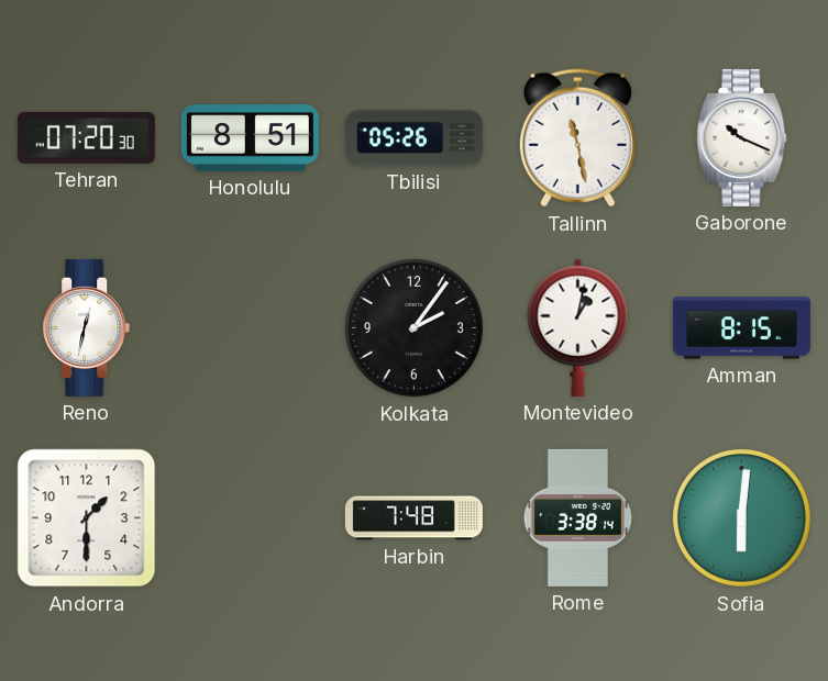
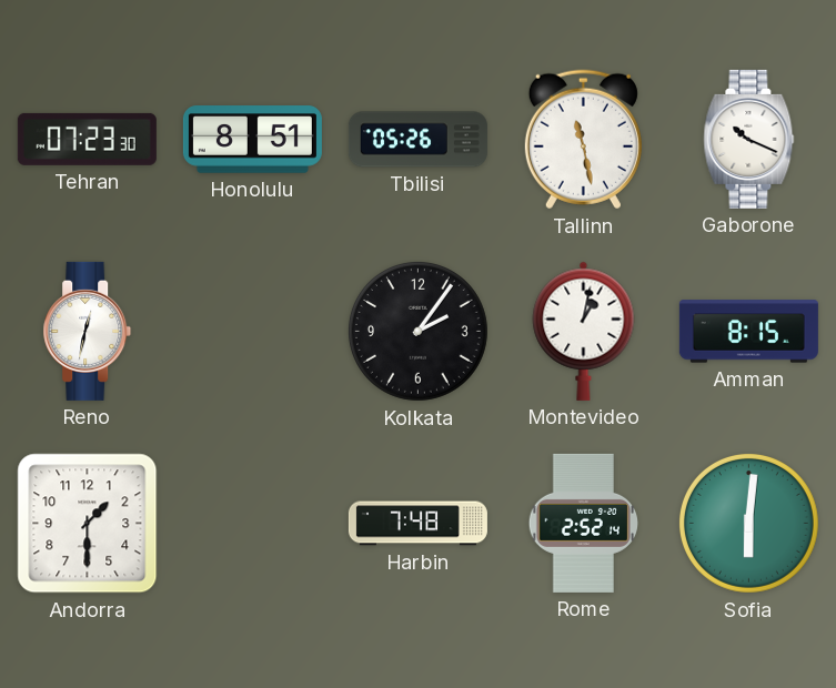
Tehran: 07:20 -> 07:23
Rome: 3:38 -> 2:52
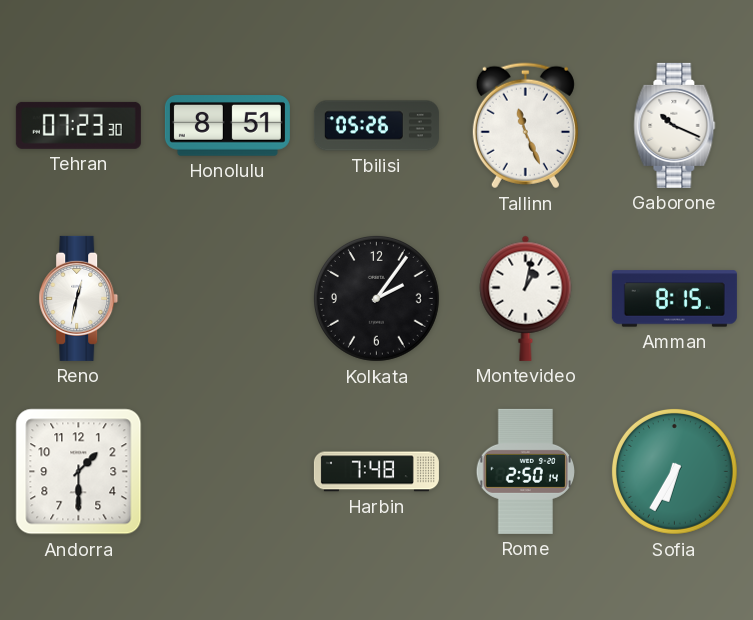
Tallinn: 11:28 -> 11:26
Rome: 2:52 -> 2:50
Sofia: 6:01 -> 6:35
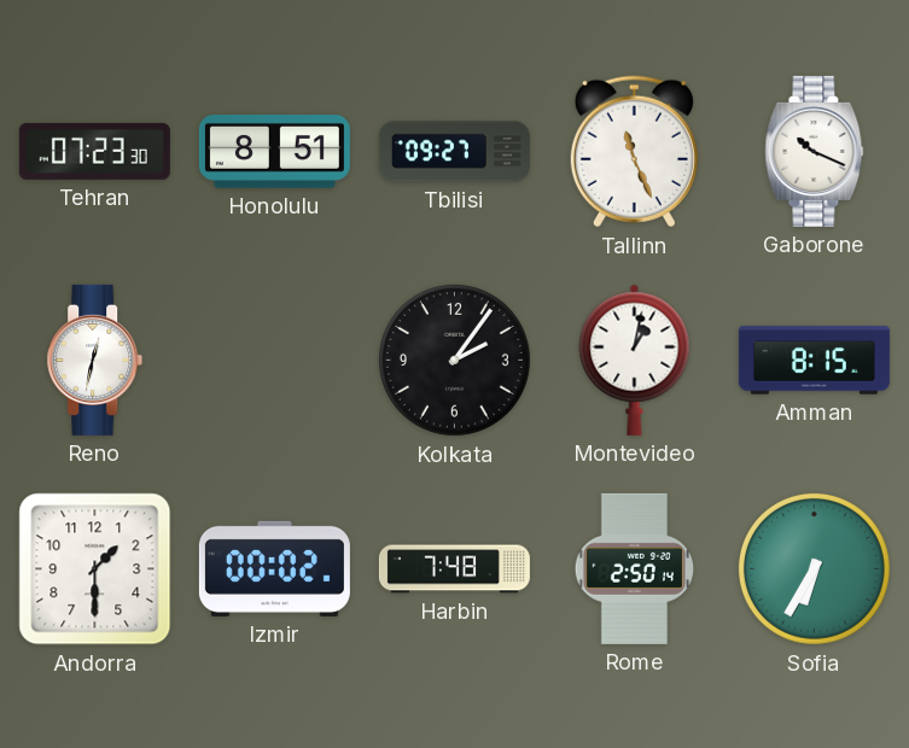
Tbilisi: 05:26 -> 09:27
Izmir: none -> 00:02
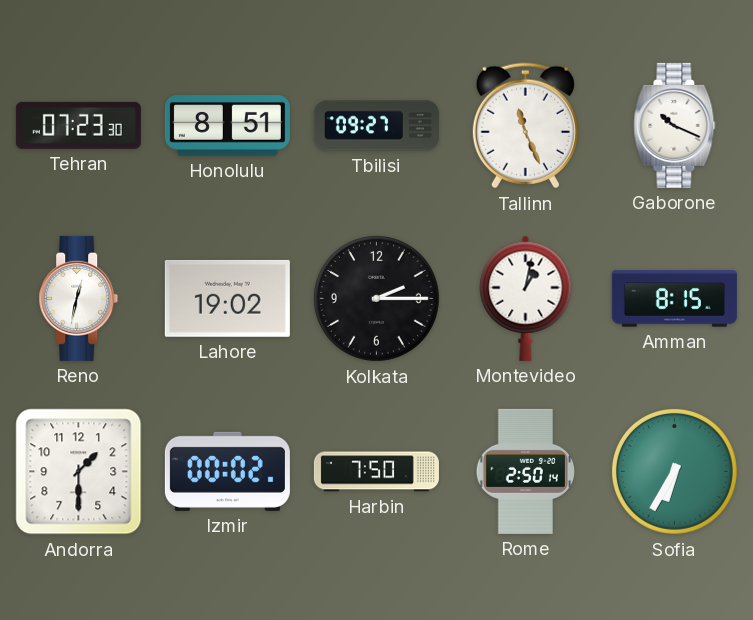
Lahore: none -> 19:02
Kolkata: 2:06 -> 2:15
Harbin: 7:48 -> 7:50
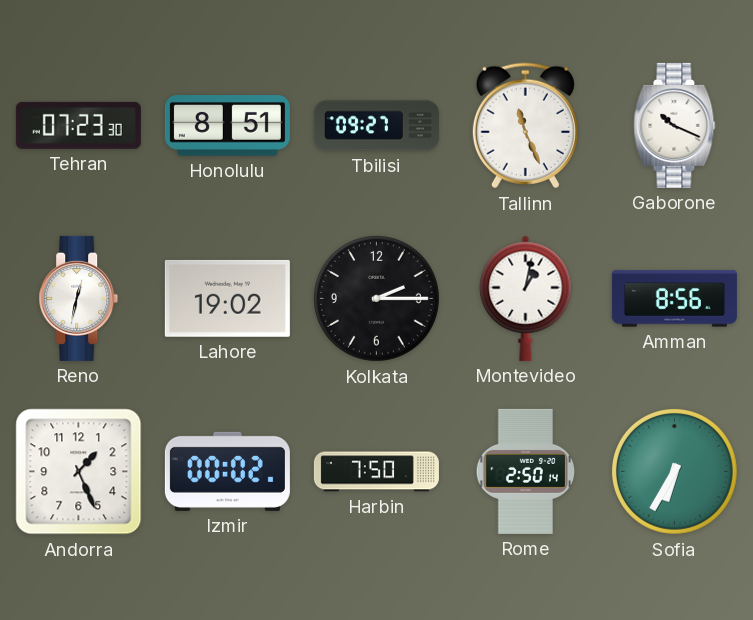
Amman: 8:15 -> 8:56
Andorra: 1:30 -> 1:26
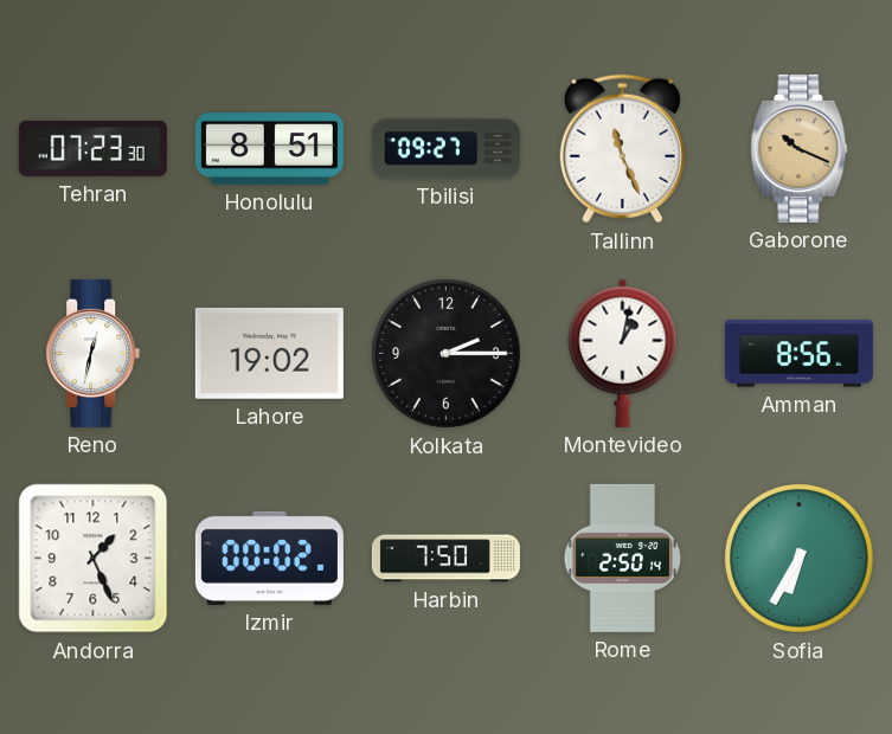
Gaborone dial: white -> champagne
